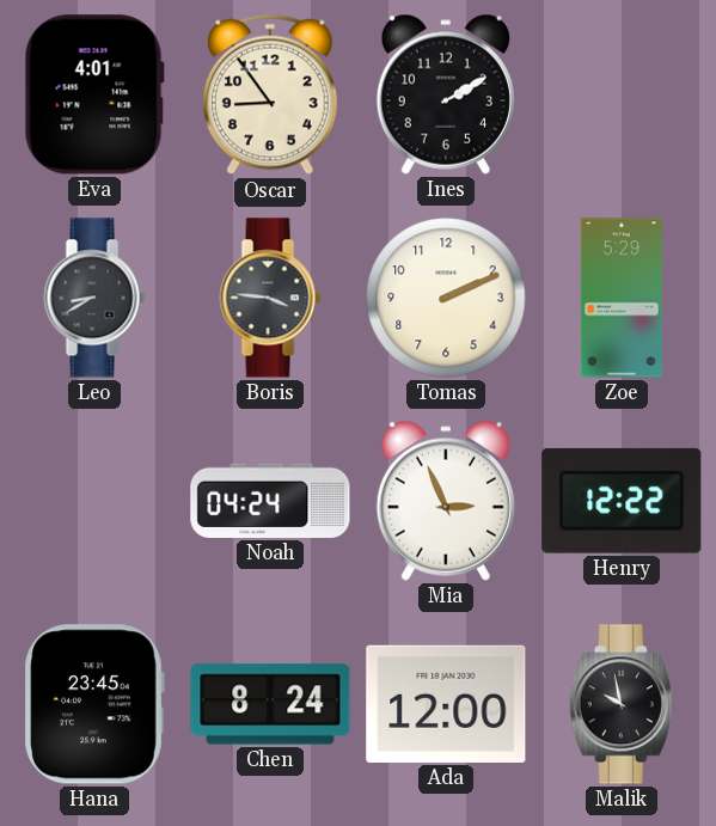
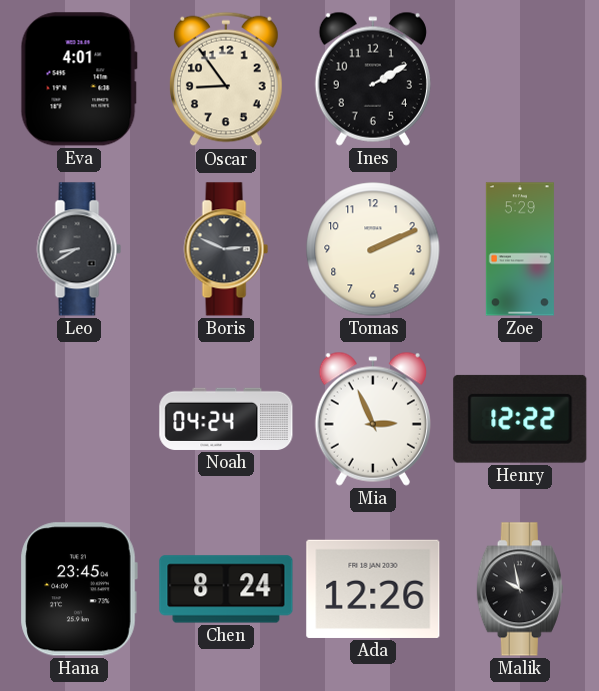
Boris: 3:46 -> 2:49
Ada: 12:00 -> 12:26
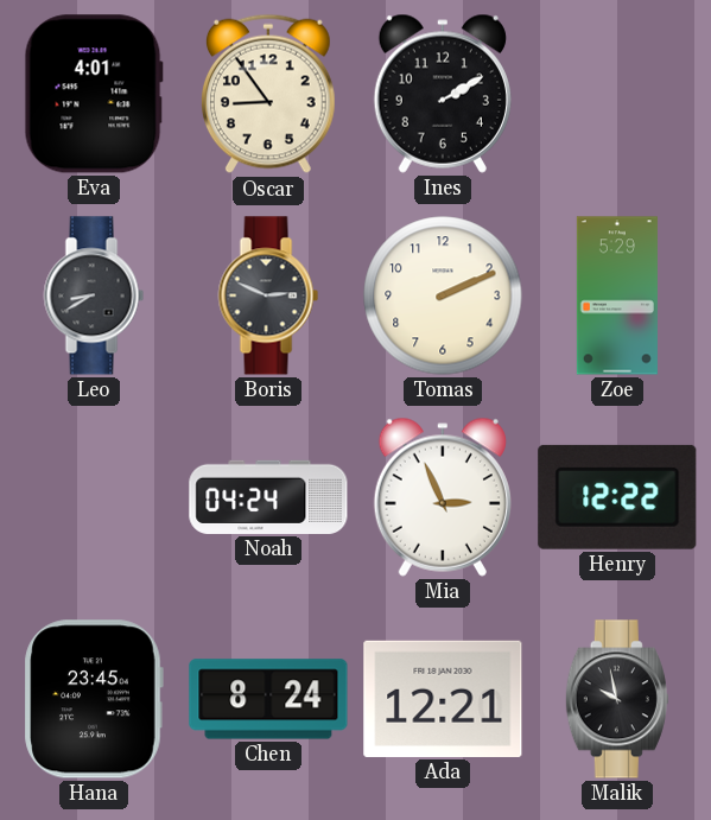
Ada: 12:26 -> 12:21
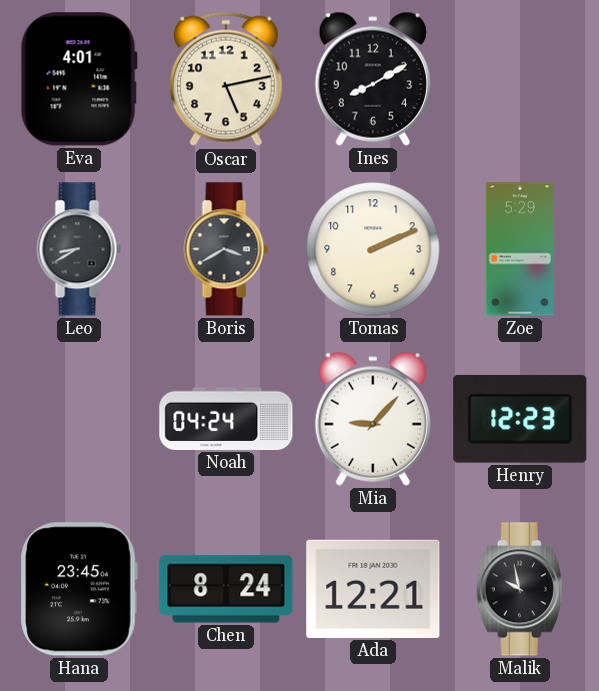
Oscar: 8:54 -> 5:13
Ines: 2:10 -> 8:10
Boris: 2:49 -> 3:40
Mia: 2:56 -> 9:07
Henry: 12:22 -> 12:23
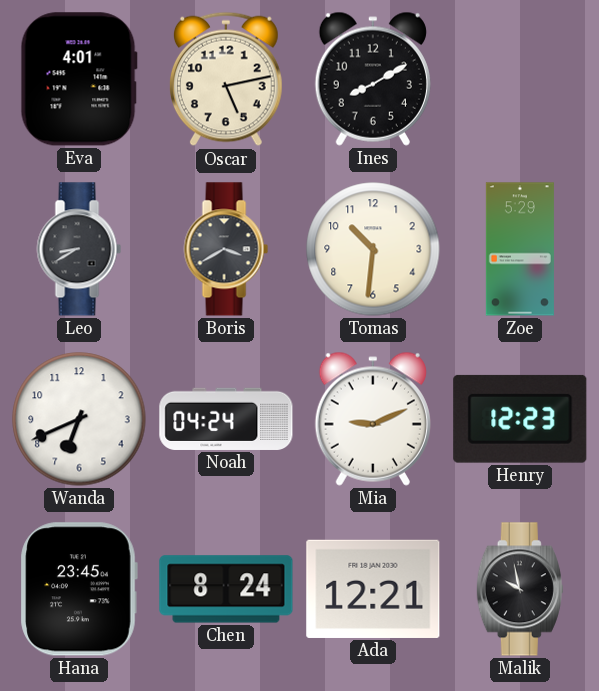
Tomas: 2:11 -> 10:31
Wanda: none -> 6:41
Mia: 9:07 -> 9:11
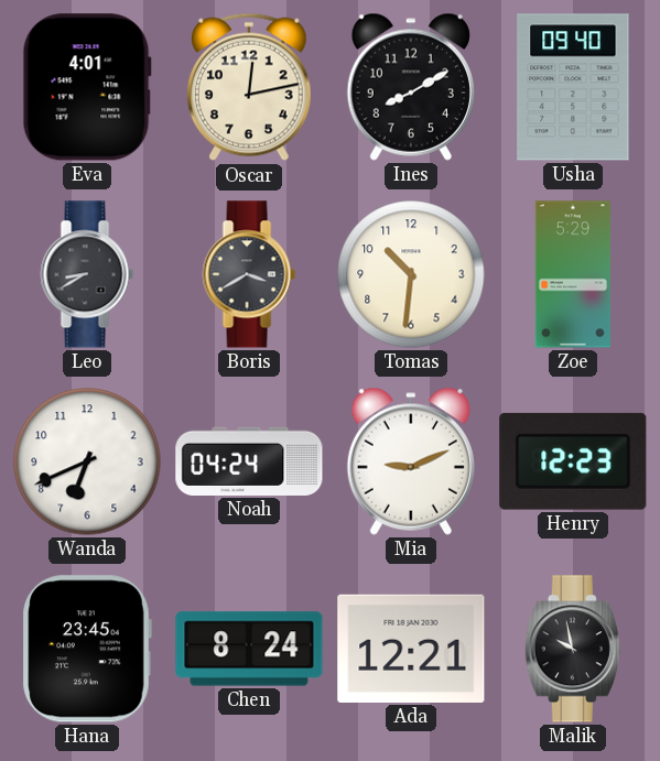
Oscar: 5:13 -> 12:13
Usha: none -> 09:40
